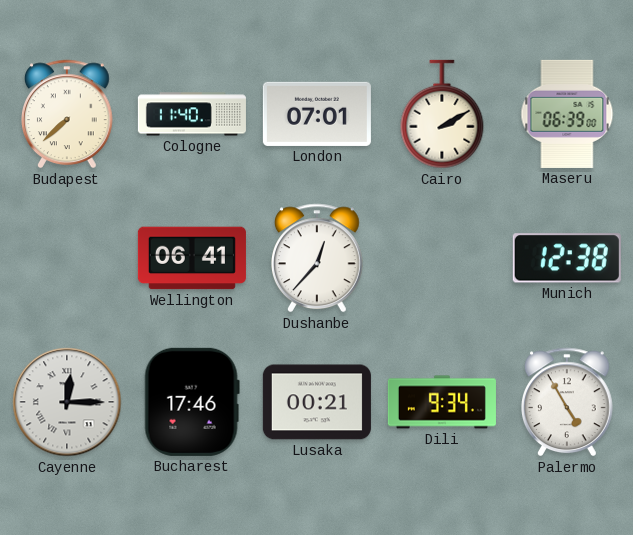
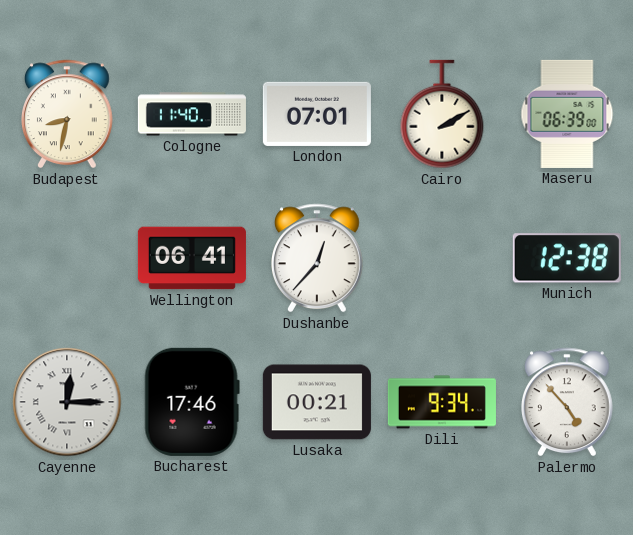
Budapest: 7:38 -> 8:32
Palermo: 4:55 -> 4:53
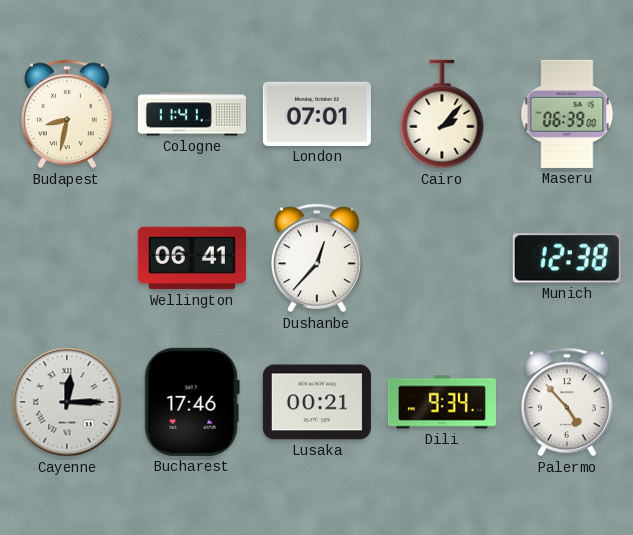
Cologne: 11:40 -> 11:41
Cairo: 2:10 -> 2:07
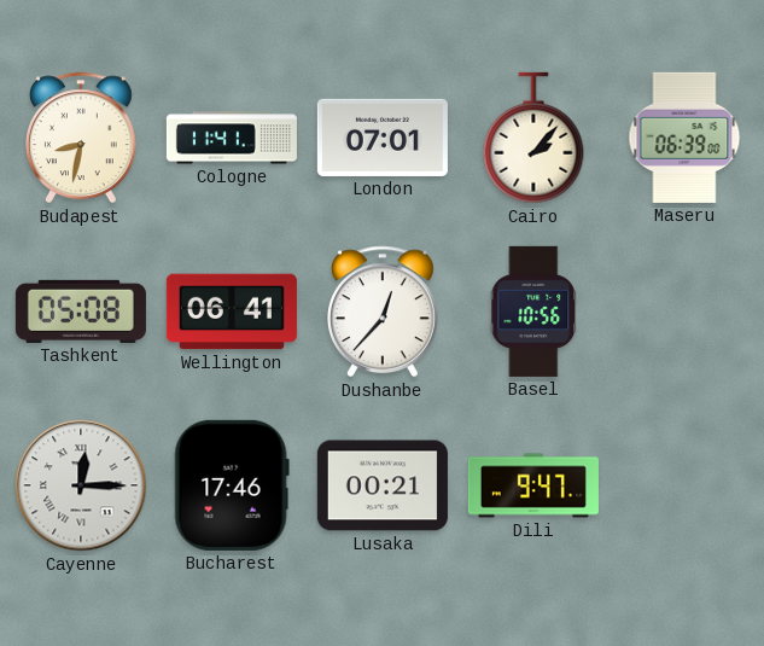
Tashkent: none -> 05:08
Basel: none -> 10:56
Munich: 12:38 -> none
Dili: 9:34 -> 9:47
Palermo: 4:53 -> none
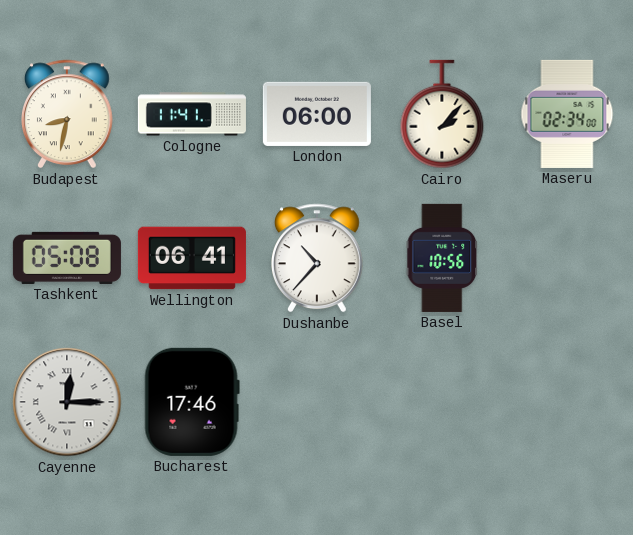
London: 07:01 -> 06:00
Maseru: 06:39 -> 02:34
Dushanbe: 12:37 -> 10:37
Lusaka: 00:21 -> none
Dili: 9:47 -> none
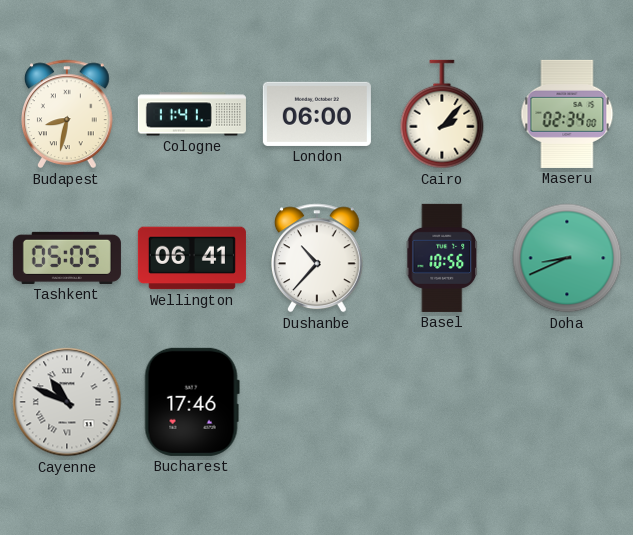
Tashkent: 05:08 -> 05:05
Doha: none -> 8:41
Cayenne: 12:15 -> 10:49
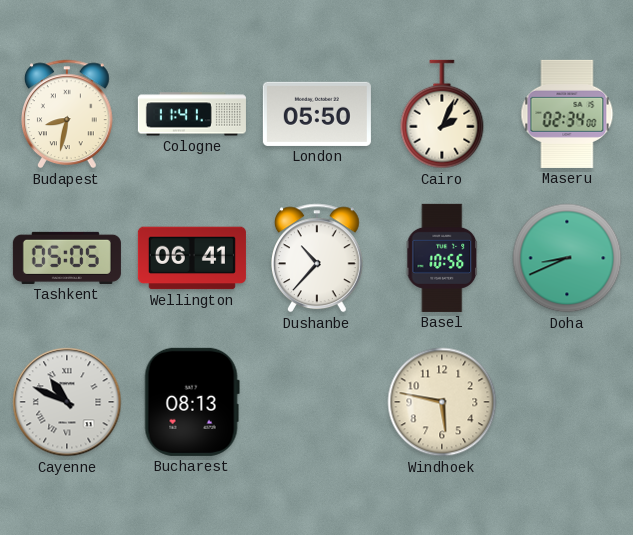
London: 06:00 -> 05:50
Cairo: 2:07 -> 2:04
Bucharest: 17:46 -> 08:13
Windhoek: none -> 5:47
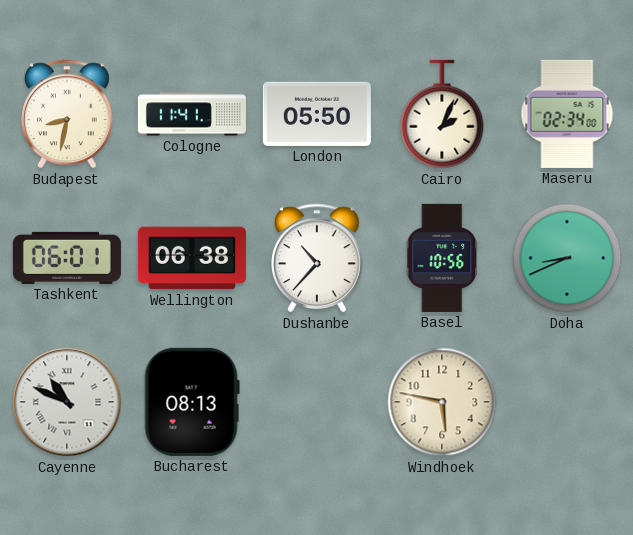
Tashkent: 05:05 -> 06:01
Wellington: 06:41 -> 06:38
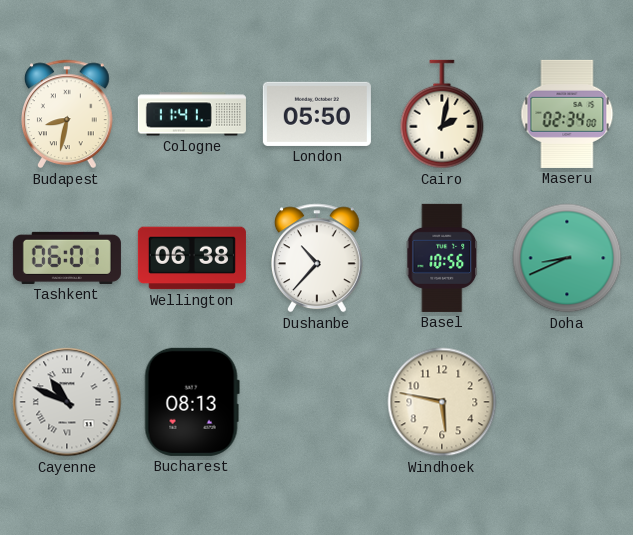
Cairo: 2:04 -> 2:02
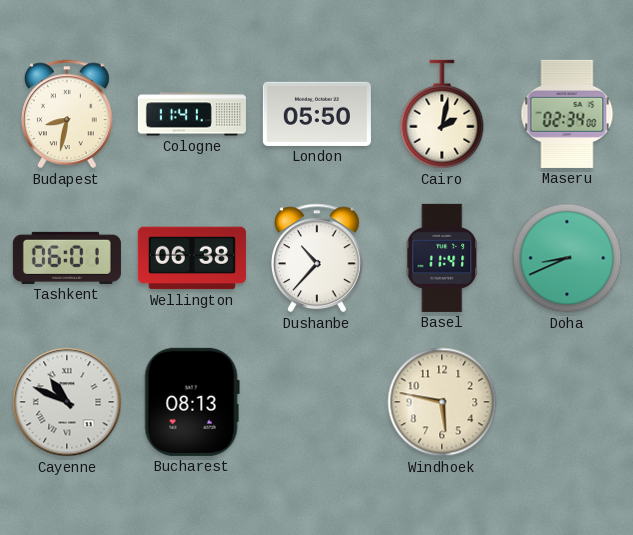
Basel: 10:56 -> 11:41
